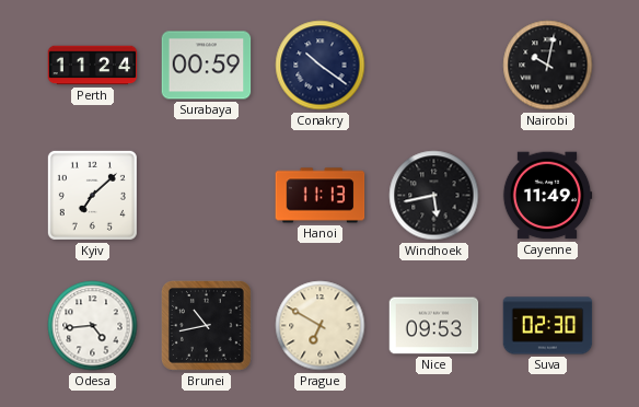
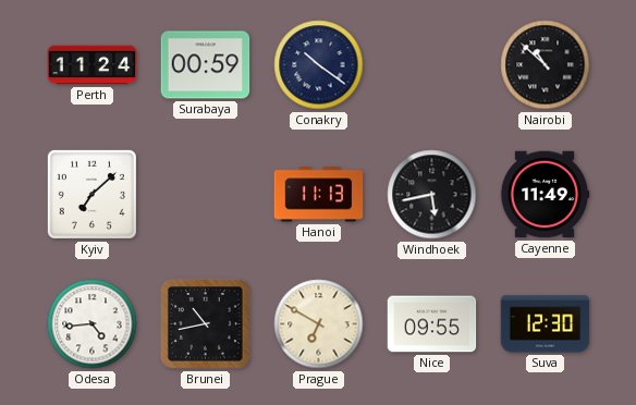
Nairobi: 10:02 -> 10:52
Nice: 09:53 -> 09:55
Suva: 02:30 -> 12:30
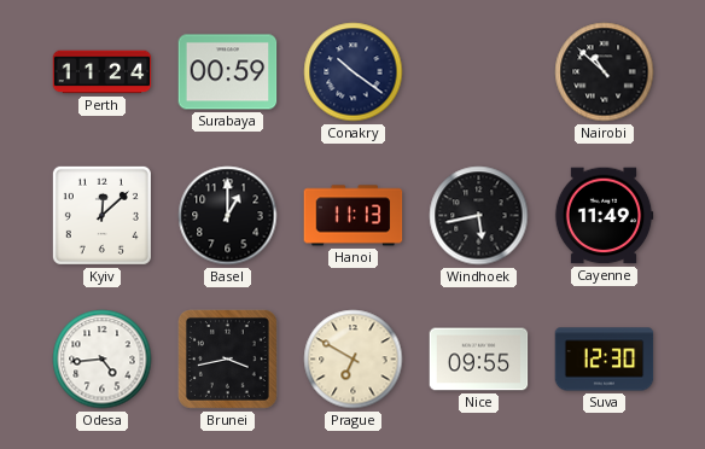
Kyiv: 7:08 -> 12:08
Basel: none -> 1:00
Brunei: 10:43 -> 3:43
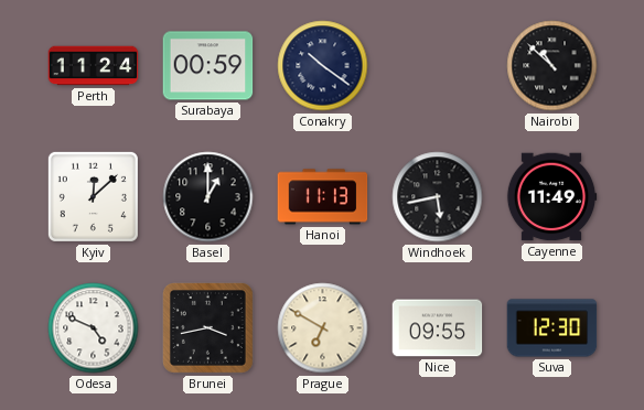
Odesa: 4:44 -> 4:49
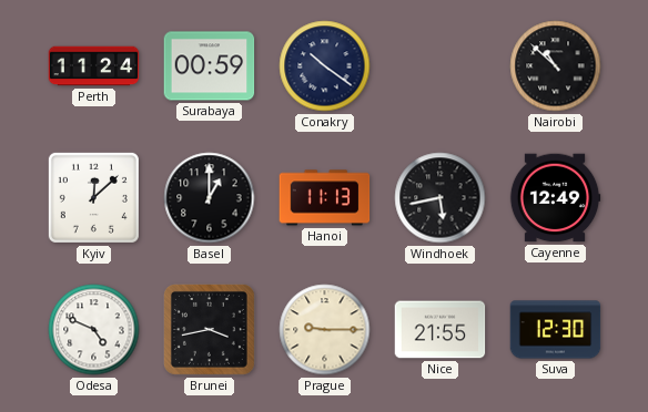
Cayenne: 11:49 -> 12:49
Prague: 6:50 -> 9:15
Nice: 09:55 -> 21:55
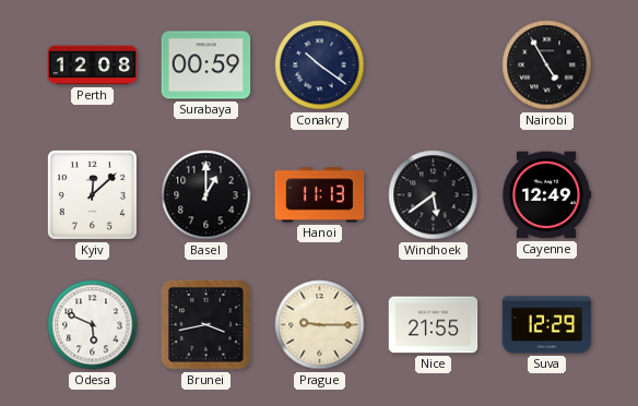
Perth: 11:24 -> 12:08
Nairobi: 10:52 -> 4:55
Windhoek: 5:43 -> 5:39
Odesa: 4:49 -> 5:49
Suva: 12:30 -> 12:29
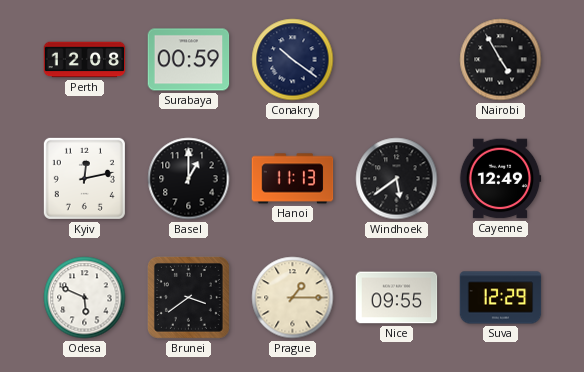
Kyiv: 12:08 -> 12:13
Brunei: 3:43 -> 3:39
Prague: 9:15 -> 1:15
Nice: 21:55 -> 09:55
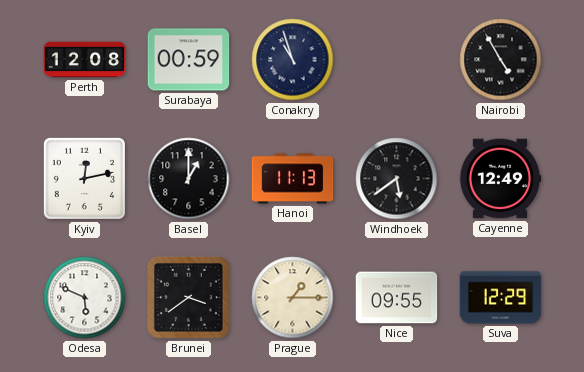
Conakry: 10:21 -> 10:57
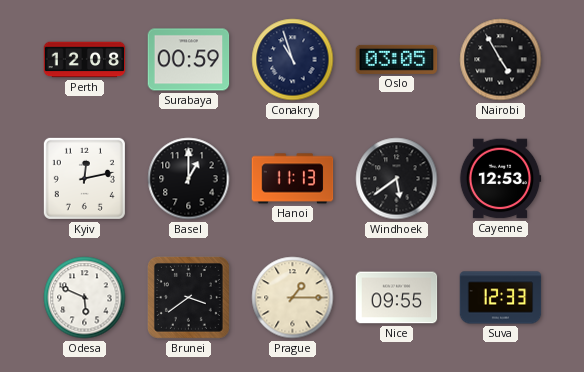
Oslo: none -> 03:05
Cayenne: 12:49 -> 12:53
Suva: 12:29 -> 12:33
